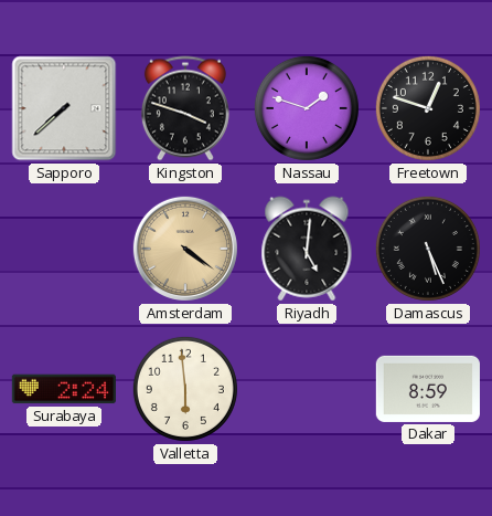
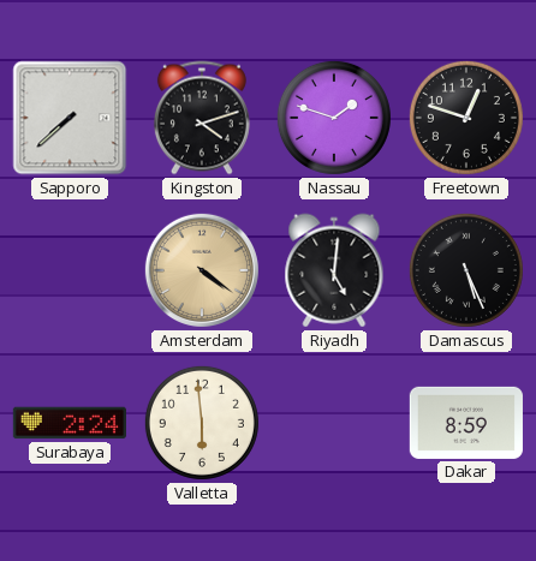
Kingston: 3:48 -> 4:12
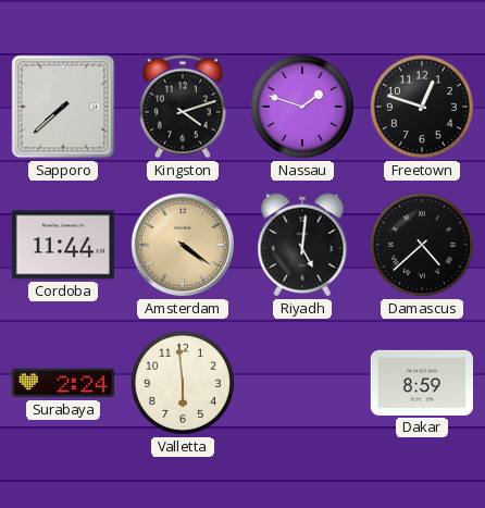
Cordoba: none -> 11:44
Damascus: 5:26 -> 4:38
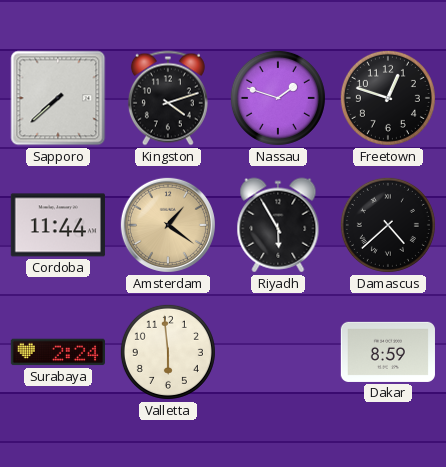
Amsterdam: 4:21 -> 1:21
Riyadh: 5:01 -> 5:55
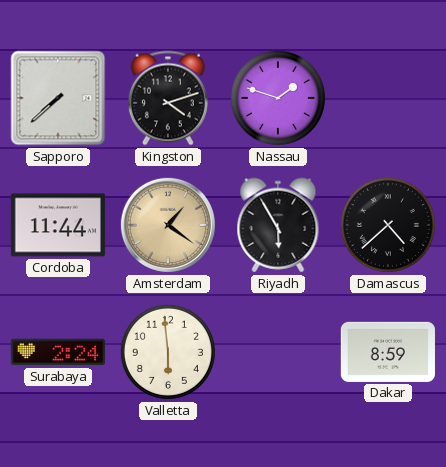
Freetown: 12:48 -> none
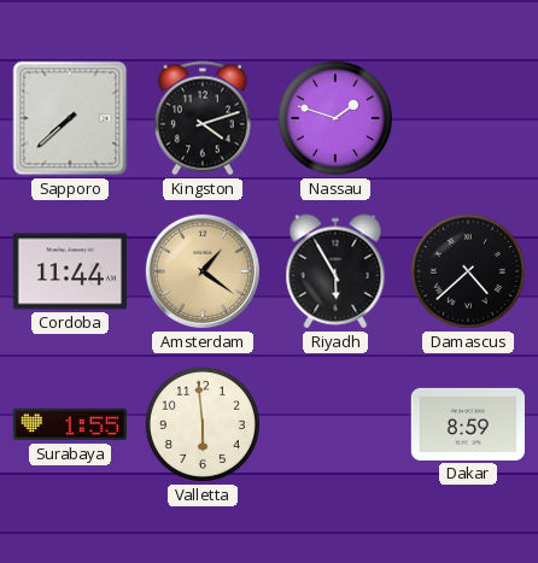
Surabaya: 2:24 -> 1:55
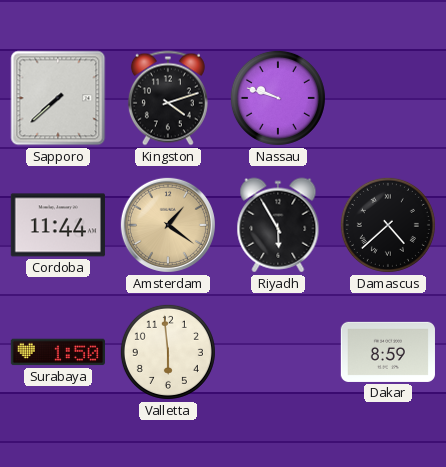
Nassau: 1:48 -> 9:48
Surabaya: 1:55 -> 1:50
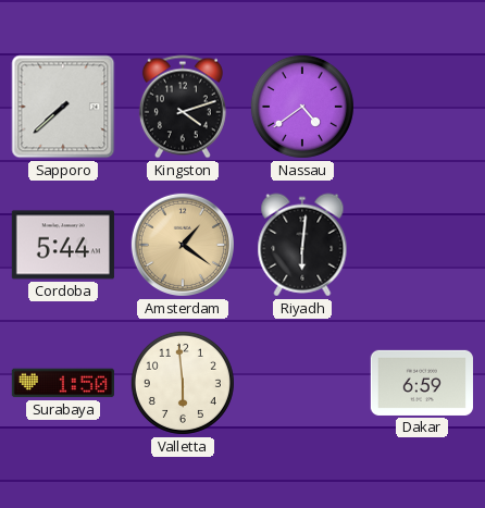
Nassau: 9:48 -> 4:39
Cordoba: 11:44 -> 5:44
Riyadh: 5:55 -> 6:01
Damascus: 4:38 -> none
Dakar: 8:59 -> 6:59
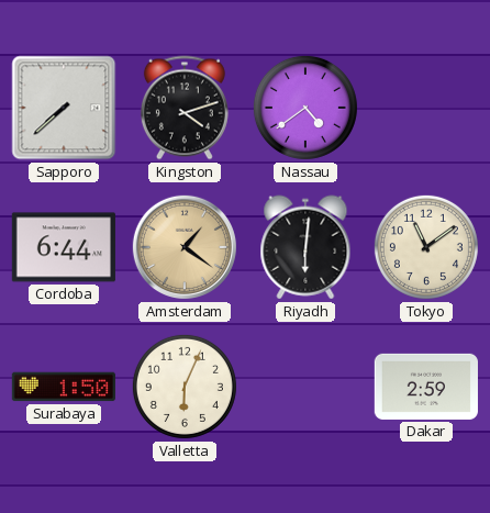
Cordoba: 5:44 -> 6:44
Tokyo: none -> 11:09
Valletta: 5:59 -> 6:04
Dakar: 6:59 -> 2:59
